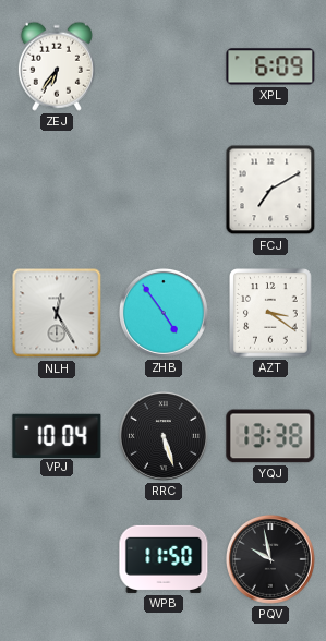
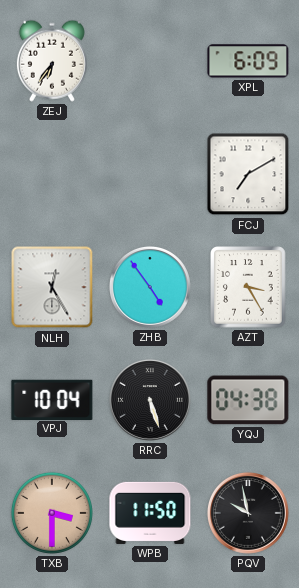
AZT: 3:21 -> 3:25
YQJ: 13:38 -> 04:38
TXB: none -> 3:30
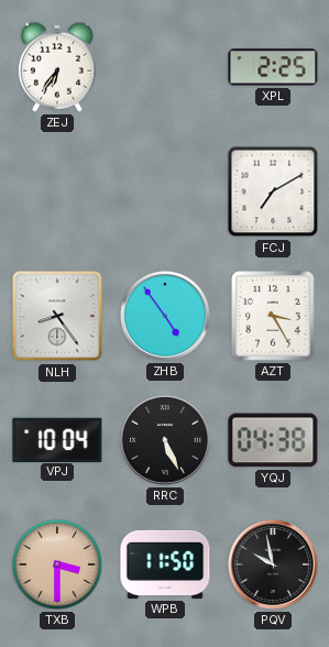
XPL: 6:09 -> 2:25
NLH: 12:25 -> 8:24
RRC: 5:27 -> 5:26
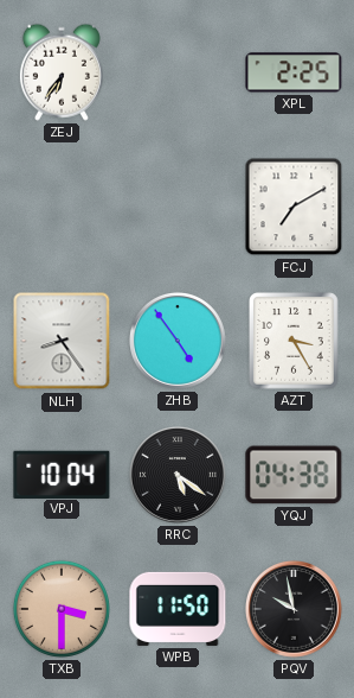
RRC: 5:26 -> 5:21
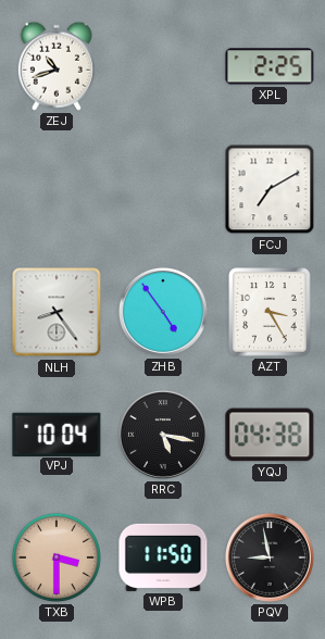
ZEJ: 6:36 -> 10:42
RRC: 5:21 -> 5:17
PQV: 9:58 -> 8:58
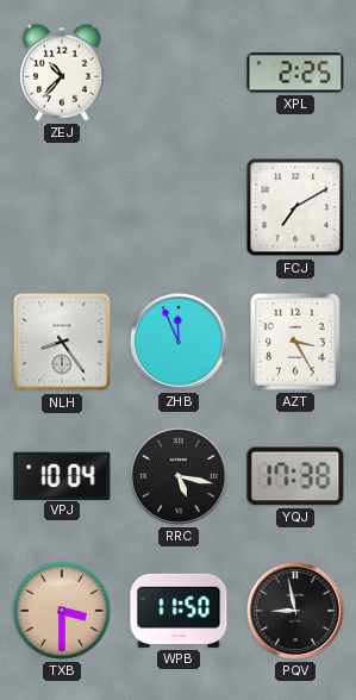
ZEJ: 10:42 -> 10:37
ZHB: 4:54 -> 11:56
YQJ: 04:38 -> 17:38
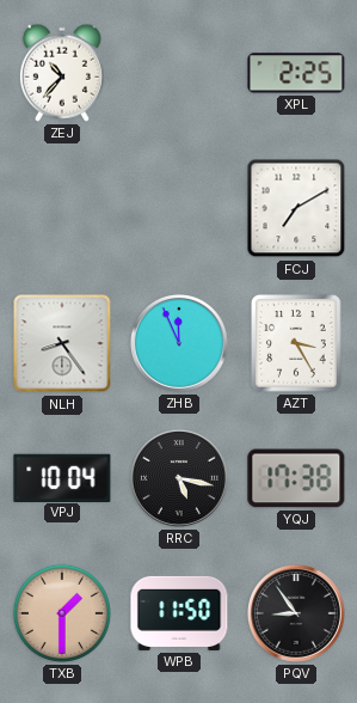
TXB: 3:30 -> 1:30
PQV: 8:58 -> 8:54
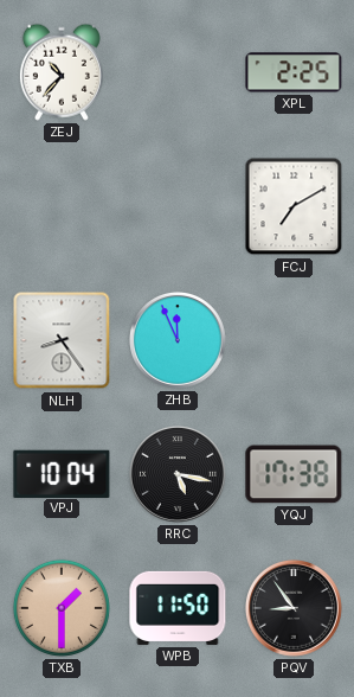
AZT: 3:25 -> none
